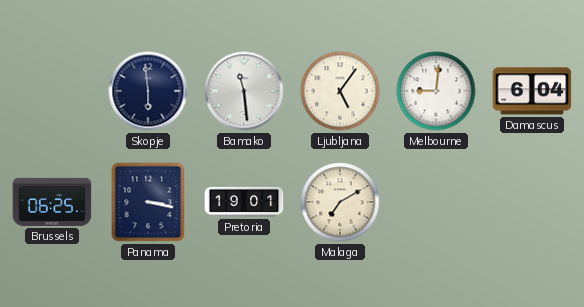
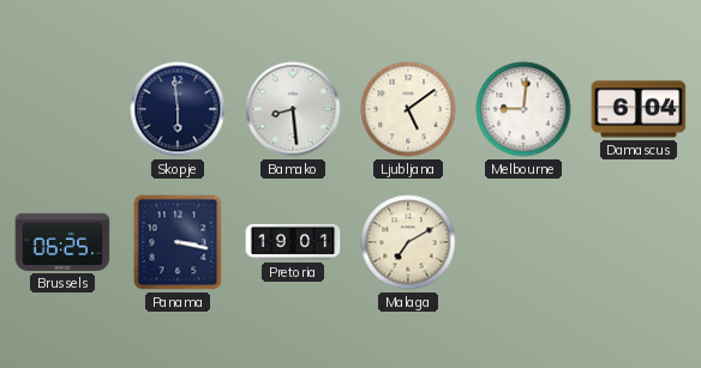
Bamako: 11:29 -> 8:29
Ljubljana: 5:06 -> 5:09
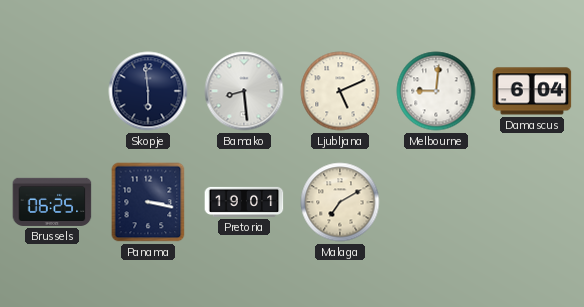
Ljubljana: 5:09 -> 5:11
